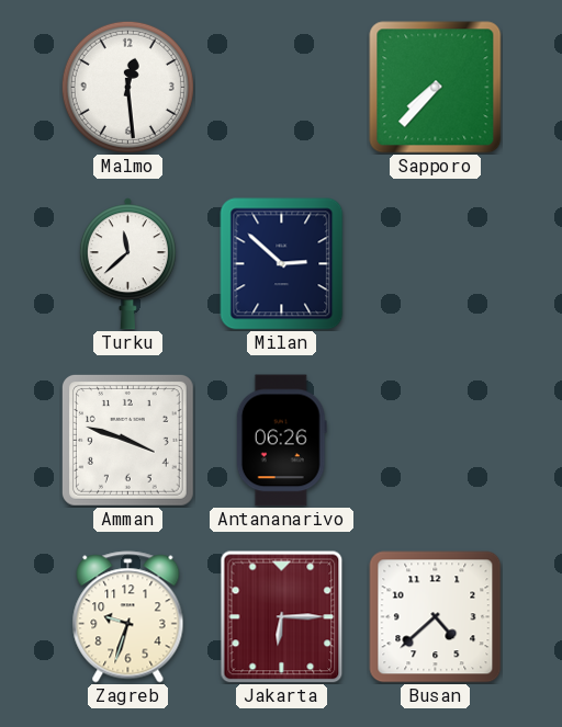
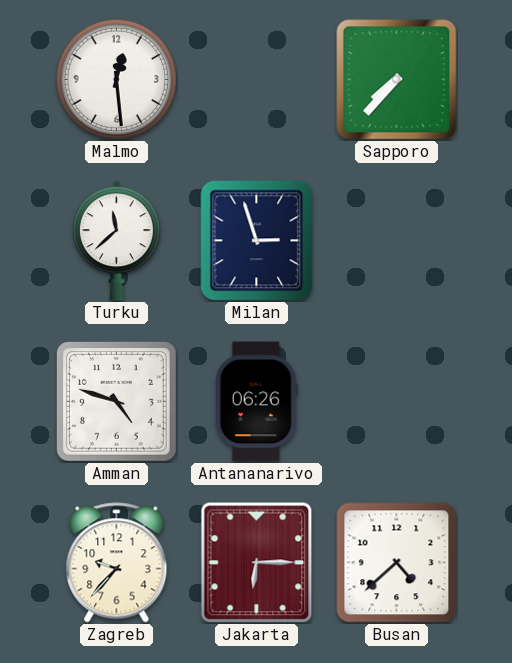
Milan: 2:52 -> 2:57
Amman: 3:48 -> 4:48
Zagreb: 9:33 -> 9:37
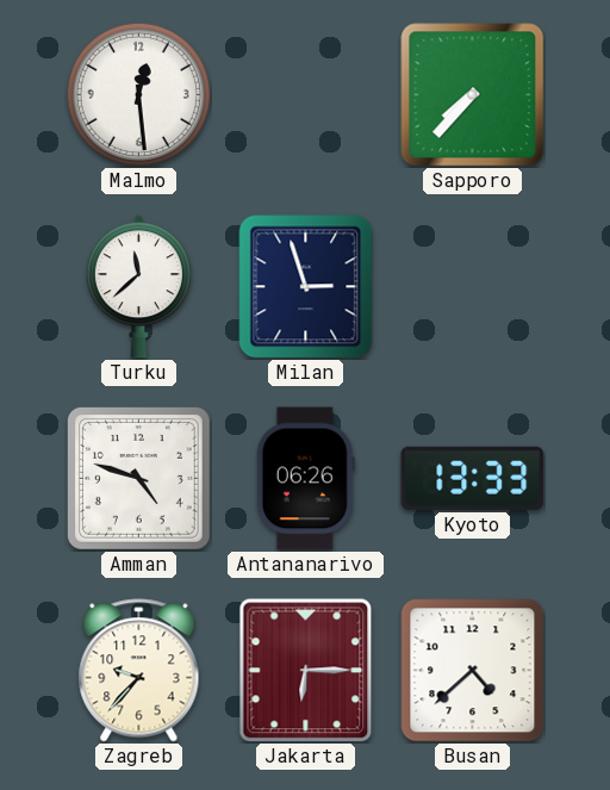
Kyoto: none -> 13:33
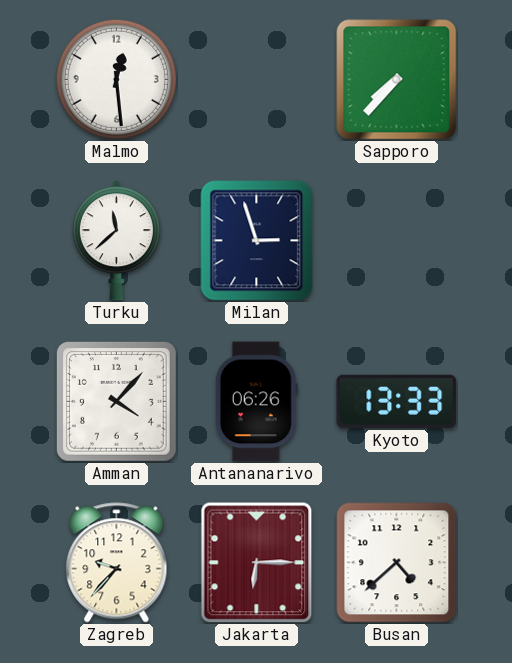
Amman: 4:48 -> 4:07
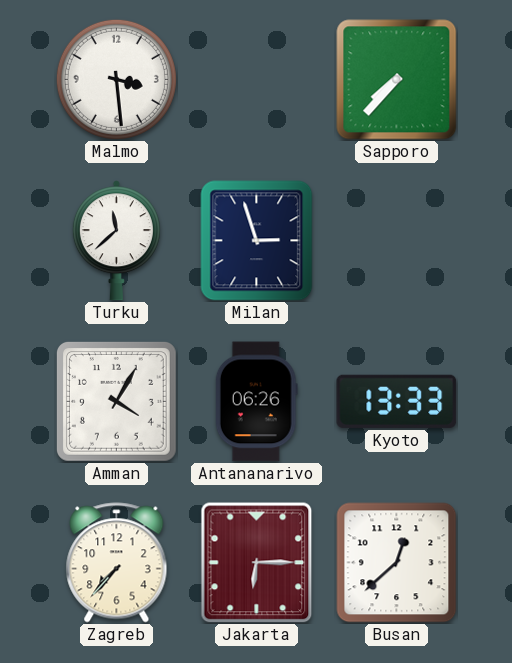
Malmo: 12:29 -> 3:29
Amman: 4:07 -> 4:05
Zagreb: 9:37 -> 7:37
Busan: 4:38 -> 12:38
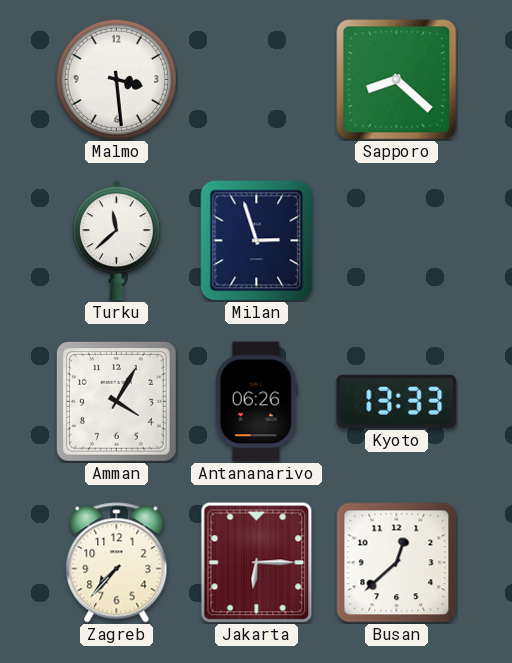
Sapporo: 7:37 -> 8:22
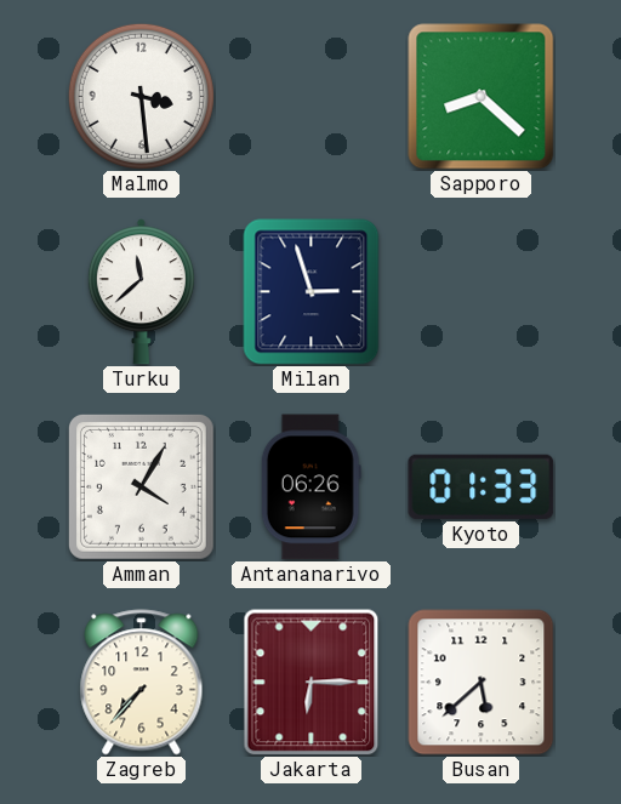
Kyoto: 13:33 -> 01:33
Busan: 12:38 -> 5:38
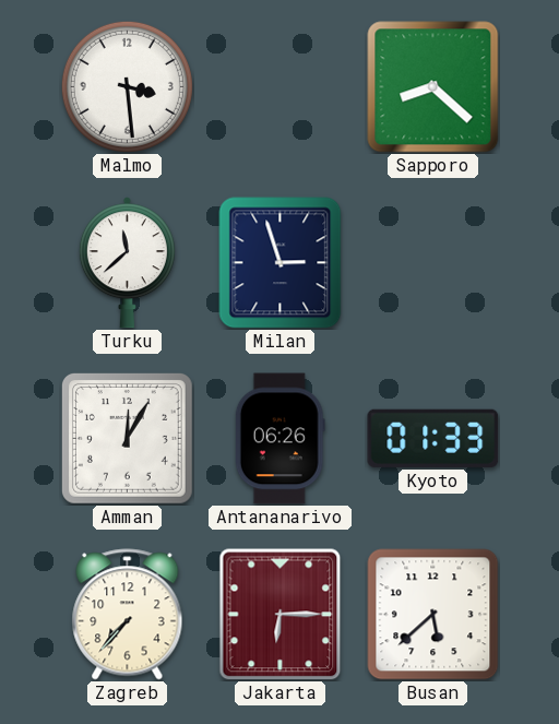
Amman: 4:05 -> 12:05
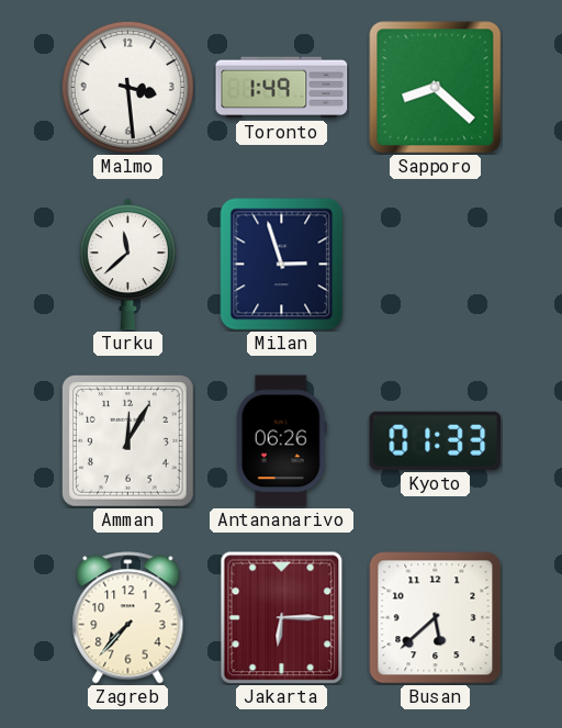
Toronto: none -> 1:49
